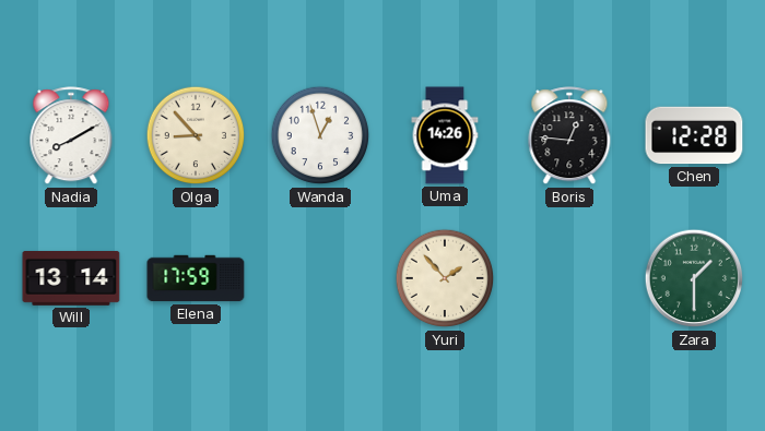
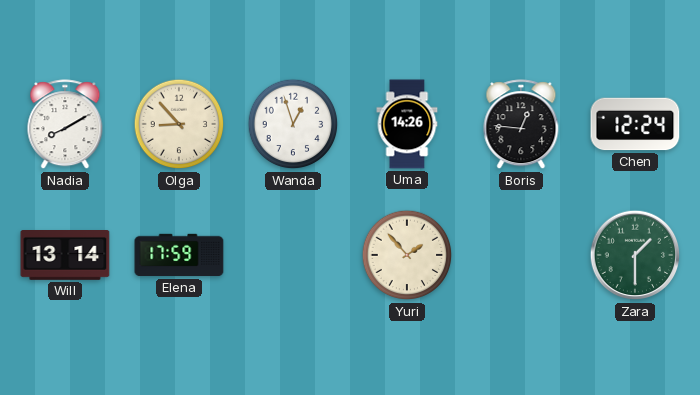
Chen: 12:28 -> 12:24
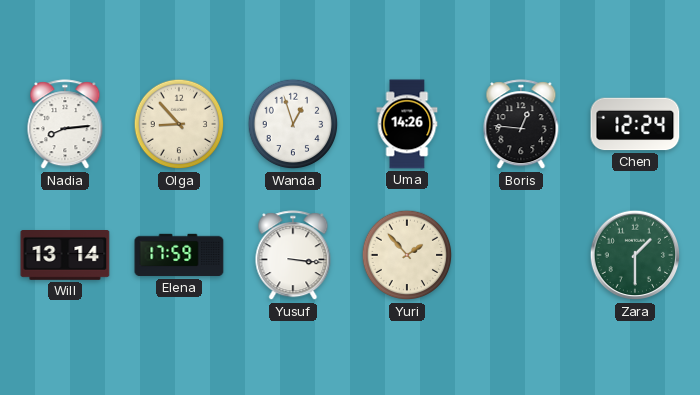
Nadia: 8:10 -> 8:14
Yusuf: none -> 3:16
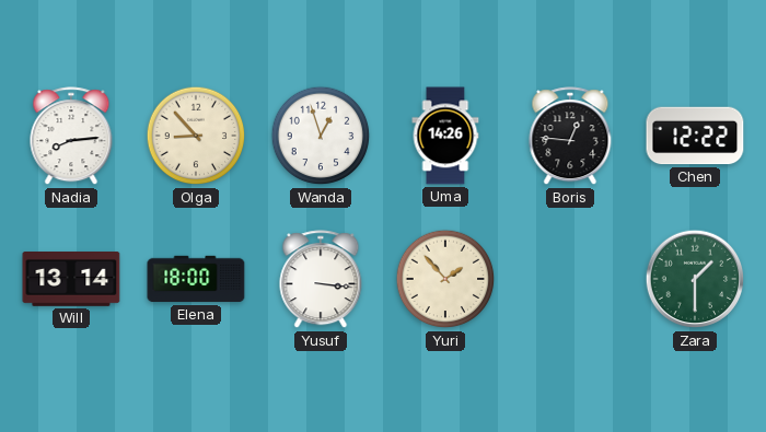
Chen: 12:24 -> 12:22
Elena: 17:59 -> 18:00
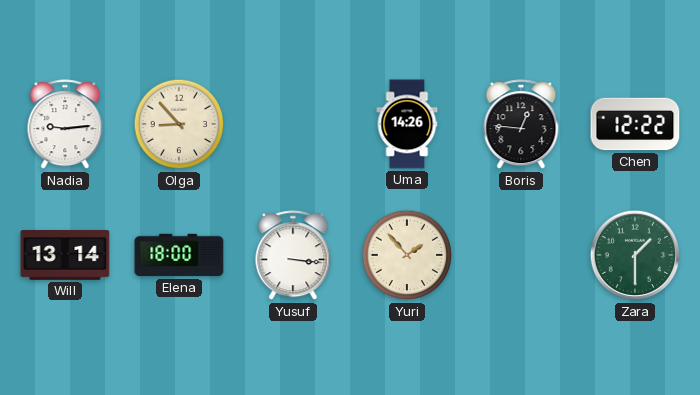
Nadia: 8:14 -> 9:14
Wanda: 12:57 -> none
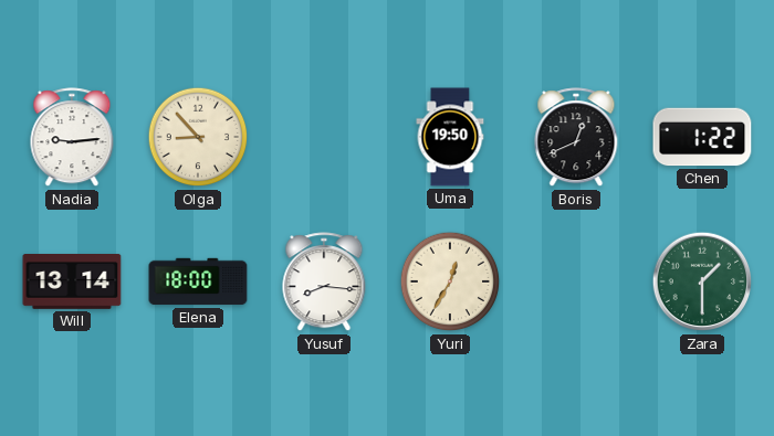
Uma: 14:26 -> 19:50
Boris: 12:46 -> 12:41
Chen: 12:22 -> 1:22
Yusuf: 3:16 -> 8:16
Yuri: 1:53 -> 12:35
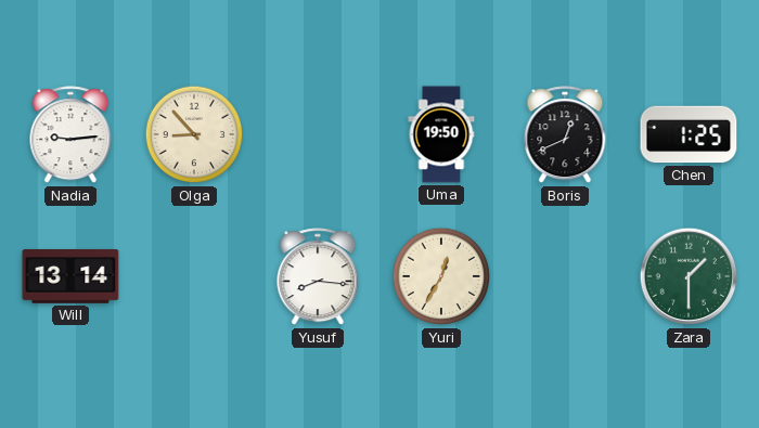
Chen: 1:22 -> 1:25
Elena: 18:00 -> none
